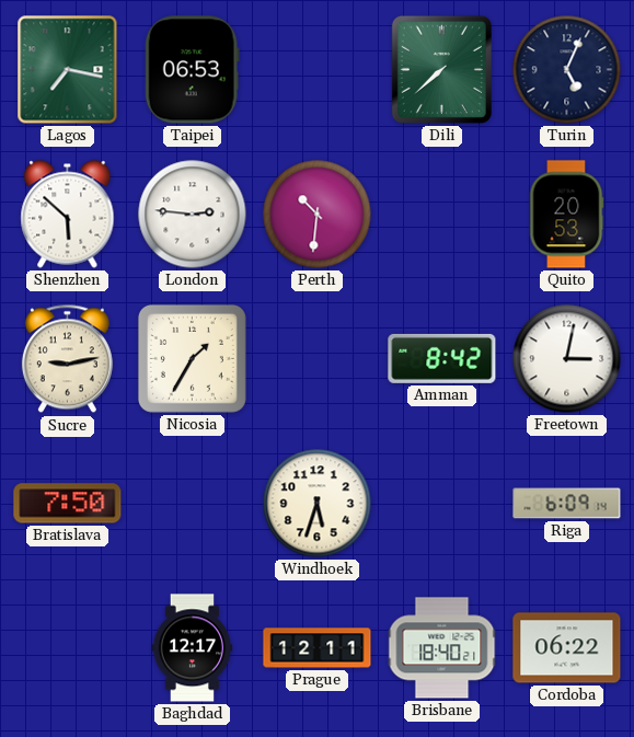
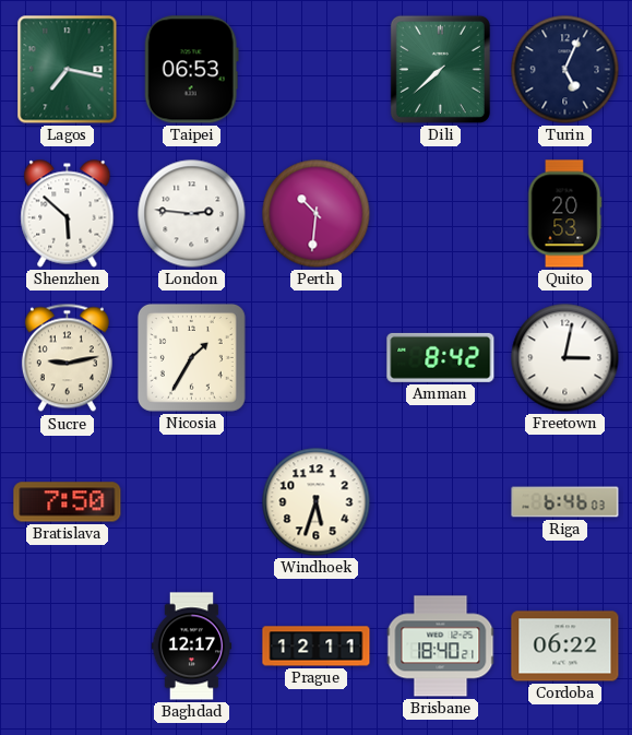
Riga: 6:09 -> 6:46
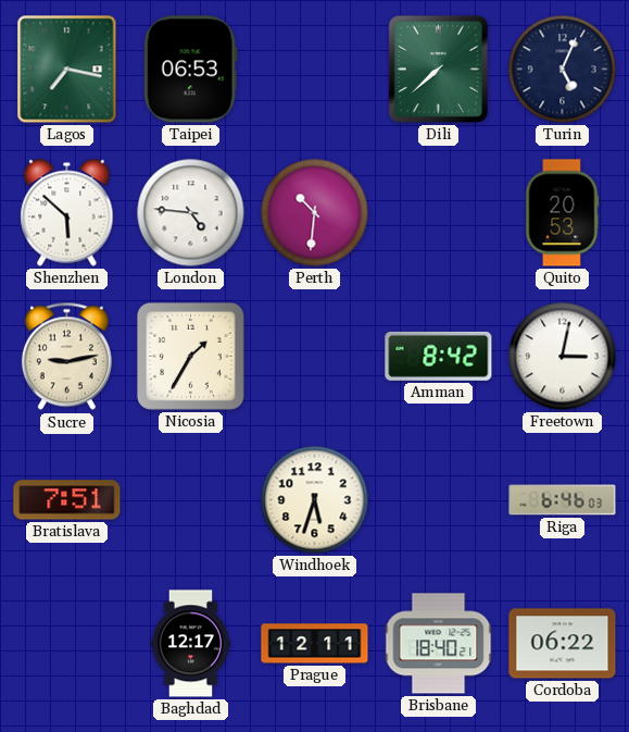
London: 2:46 -> 4:46
Bratislava: 7:50 -> 7:51
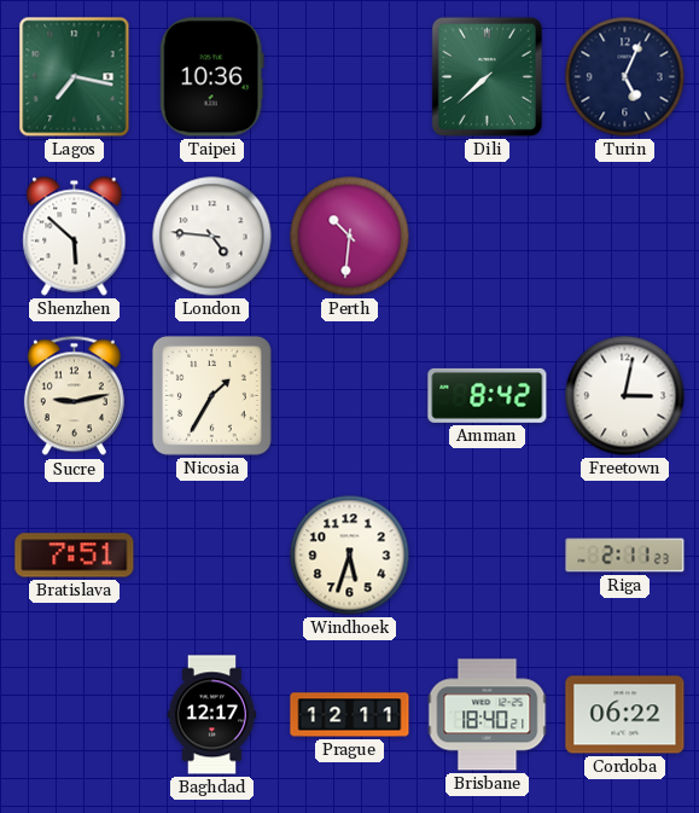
Taipei: 06:53 -> 10:36
Quito: 20:53 -> none
Riga: 6:46 -> 2:11
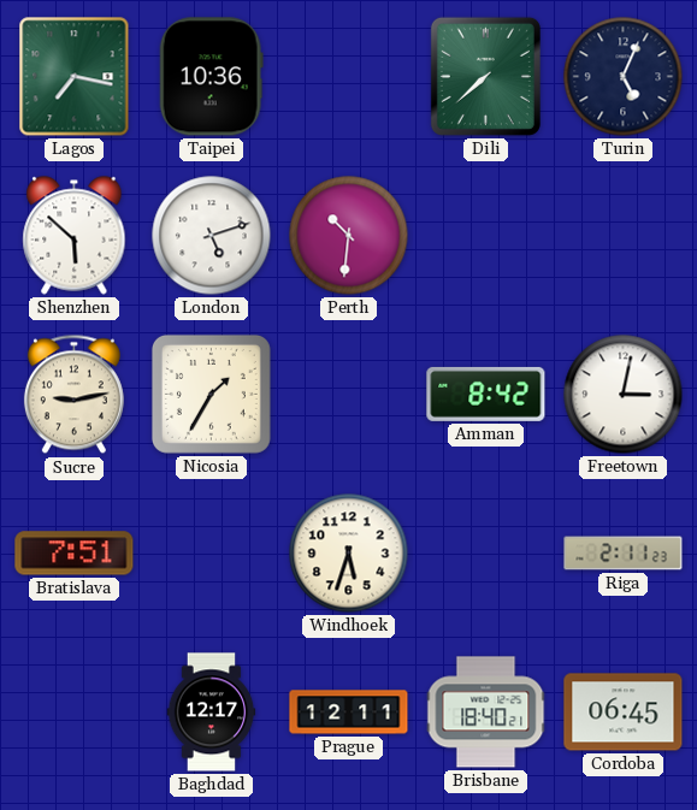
London: 4:46 -> 5:12
Cordoba: 06:22 -> 06:45
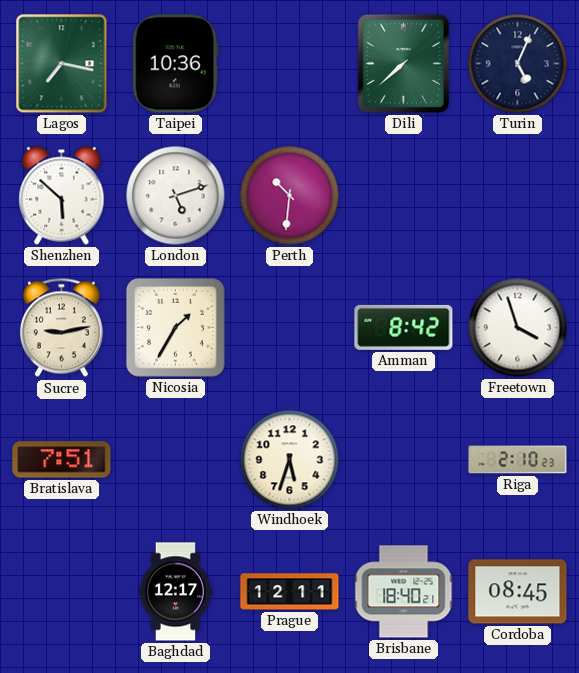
Freetown: 3:02 -> 3:57
Riga: 2:11 -> 2:10
Cordoba: 06:45 -> 08:45
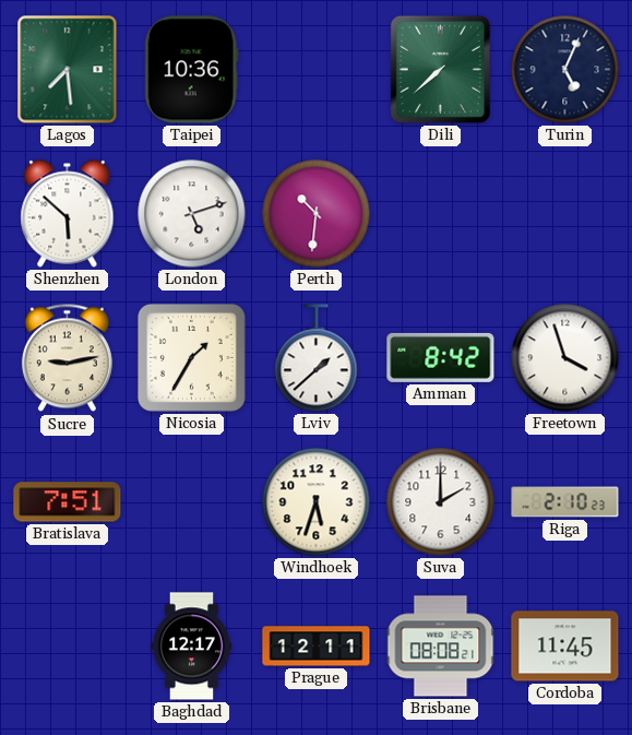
Lagos: 7:17 -> 7:29
Lviv: none -> 1:38
Suva: none -> 2:00
Brisbane: 18:40 -> 08:08
Cordoba: 08:45 -> 11:45
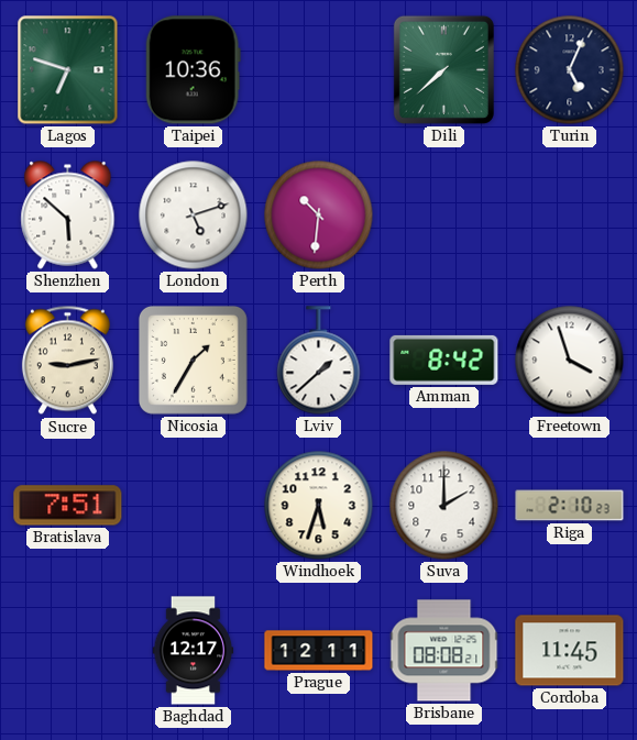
Lagos: 7:29 -> 6:48
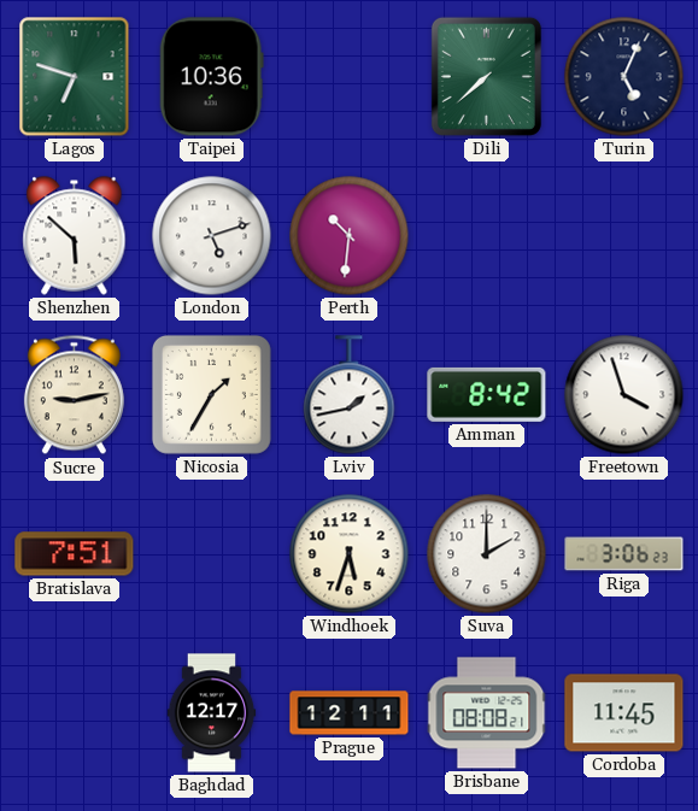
Lviv: 1:38 -> 1:43
Riga: 2:10 -> 3:06
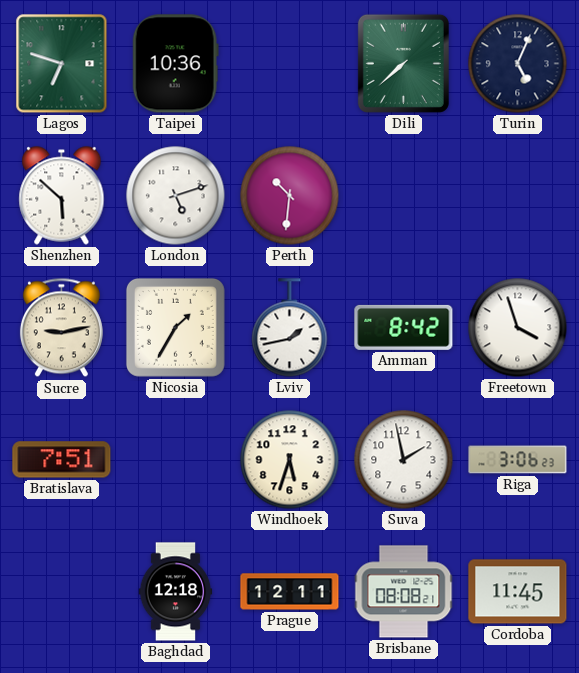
Suva: 2:00 -> 1:58
Baghdad: 12:17 -> 12:18
